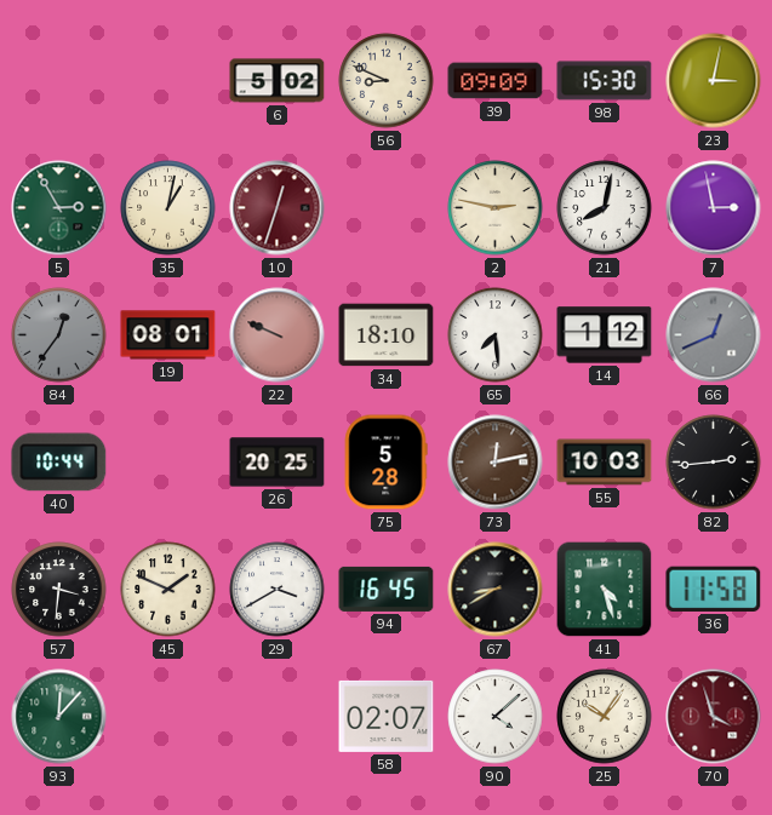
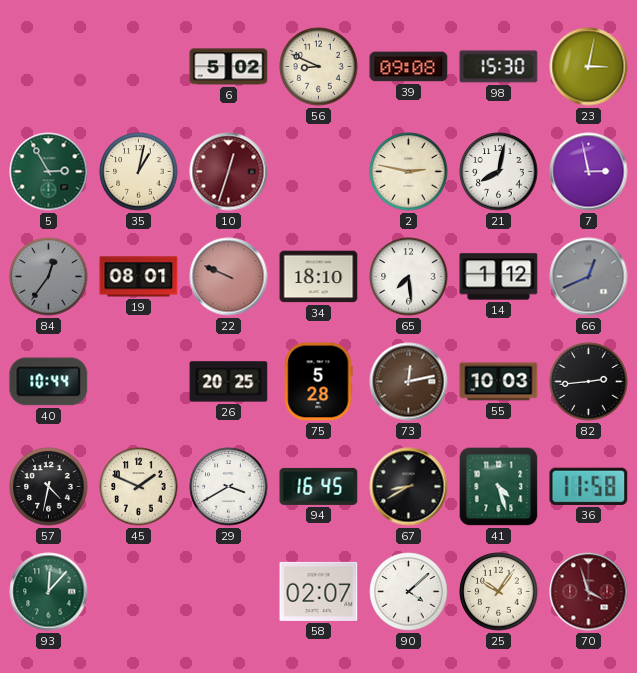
39: 09:09 -> 09:08
57: 3:31 -> 4:32
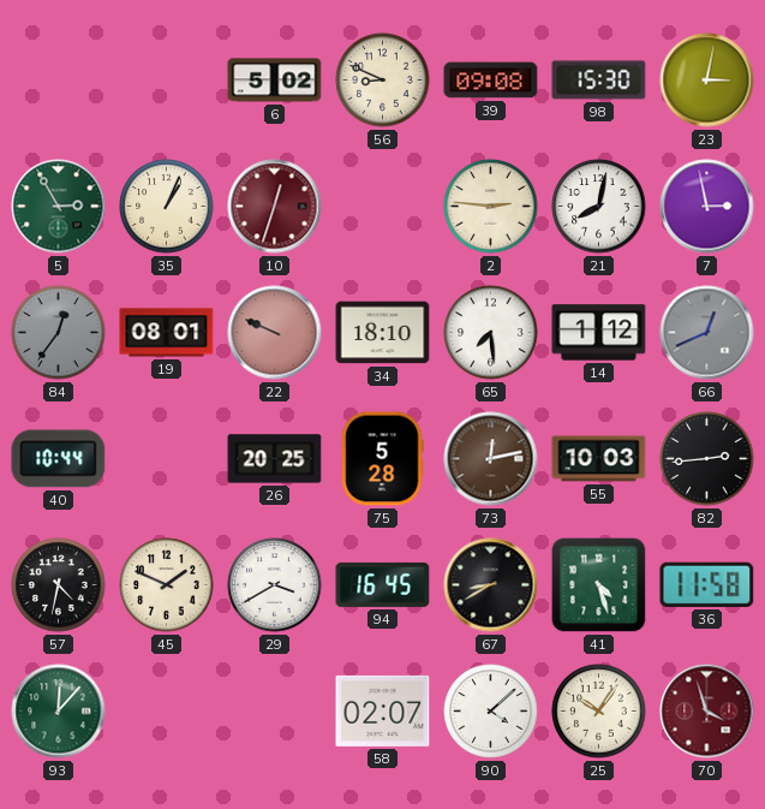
35: 1:02 -> 1:04
2: 2:47 -> 2:46
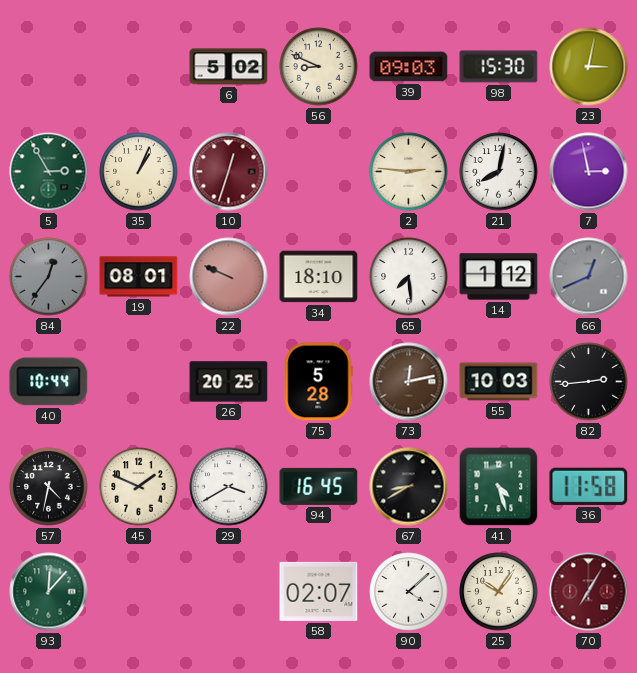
39: 09:08 -> 09:03
70: 3:57 -> 7:05
